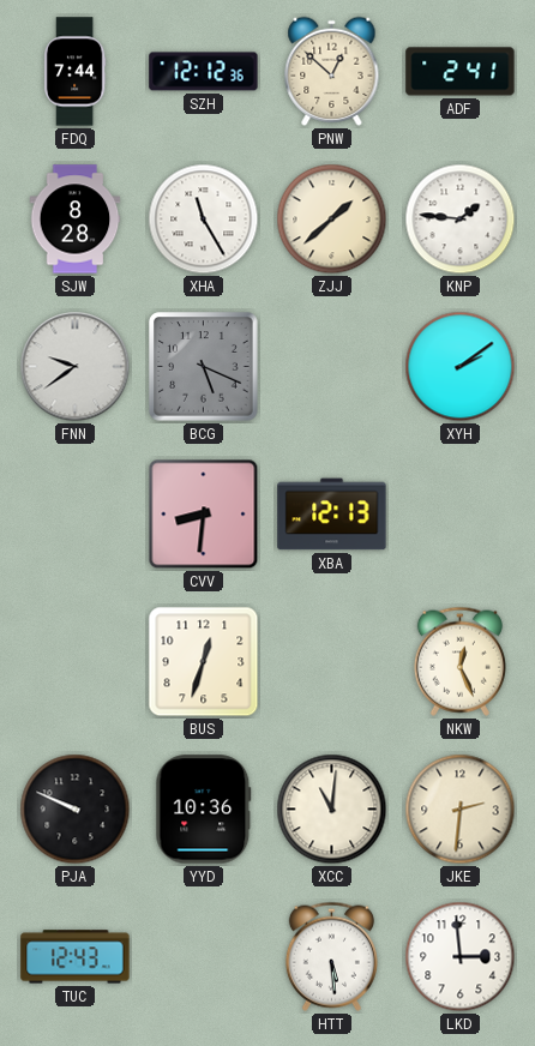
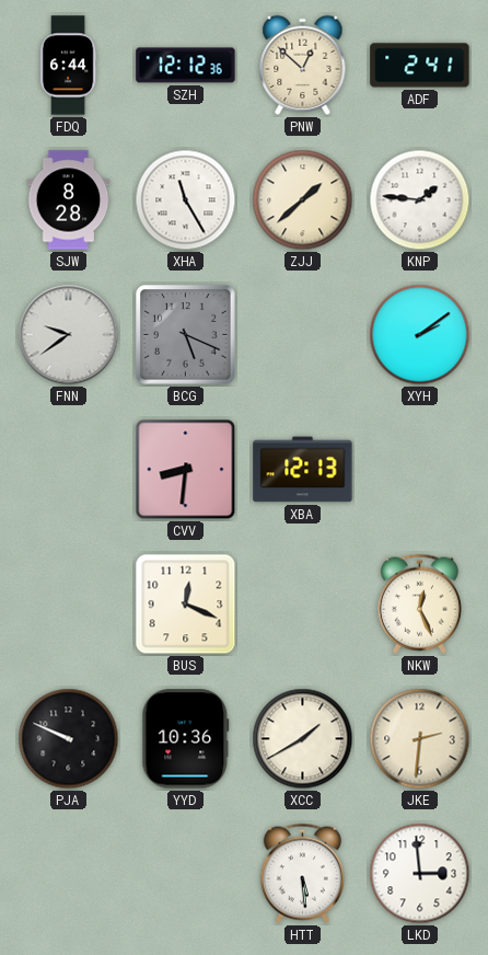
FDQ: 7:44 -> 6:44
BUS: 12:33 -> 12:19
XCC: 11:01 -> 1:40
TUC: 12:43 -> none
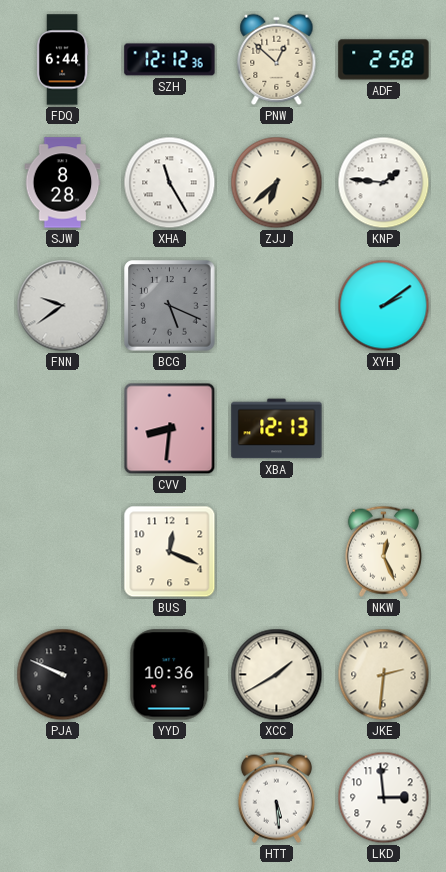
ADF: 2:41 -> 2:58
ZJJ: 1:38 -> 6:38
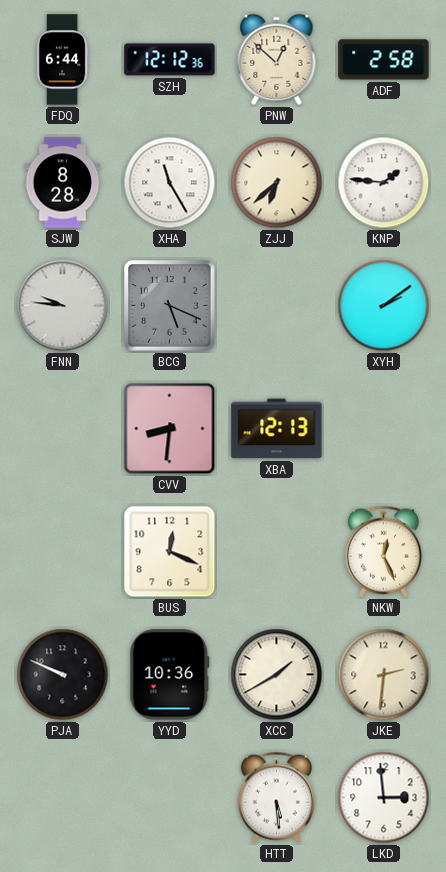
FNN: 9:39 -> 9:46
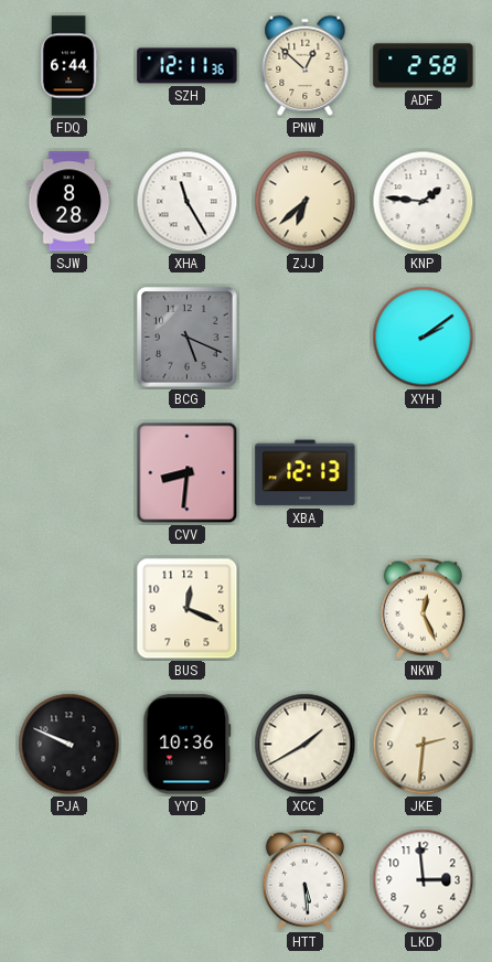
SZH: 12:12 -> 12:11
FNN: 9:46 -> none
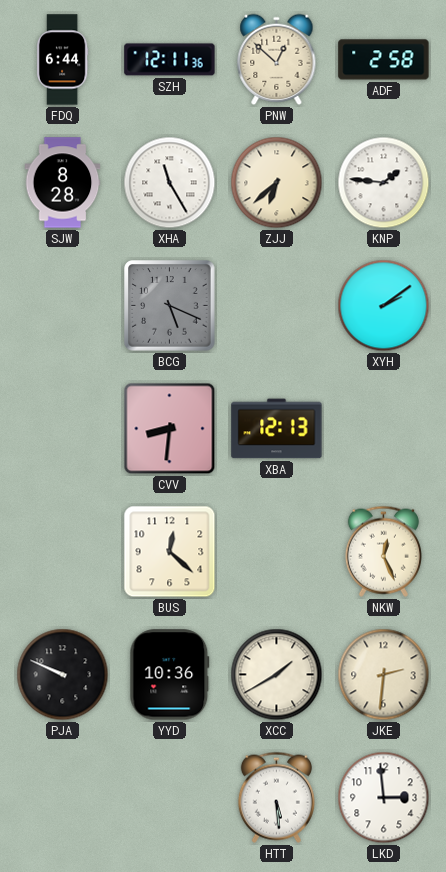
BUS: 12:19 -> 12:22
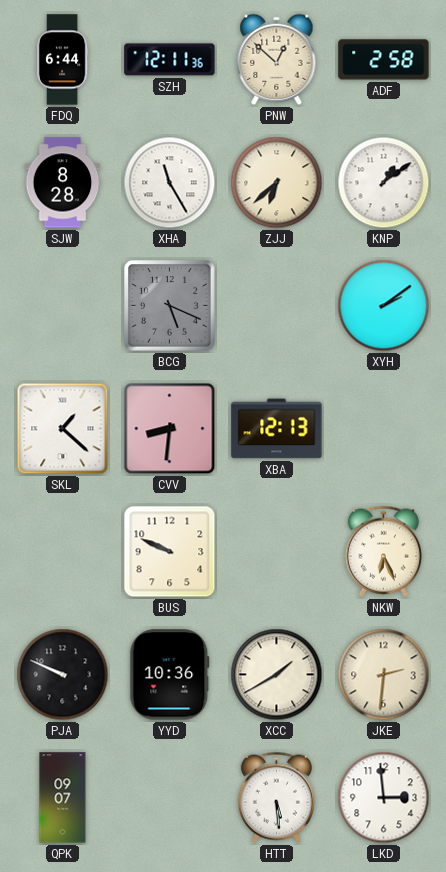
KNP: 1:46 -> 1:09
SKL: none -> 1:22
BUS: 12:22 -> 9:49
NKW: 12:26 -> 6:26
QPK: none -> 09:07
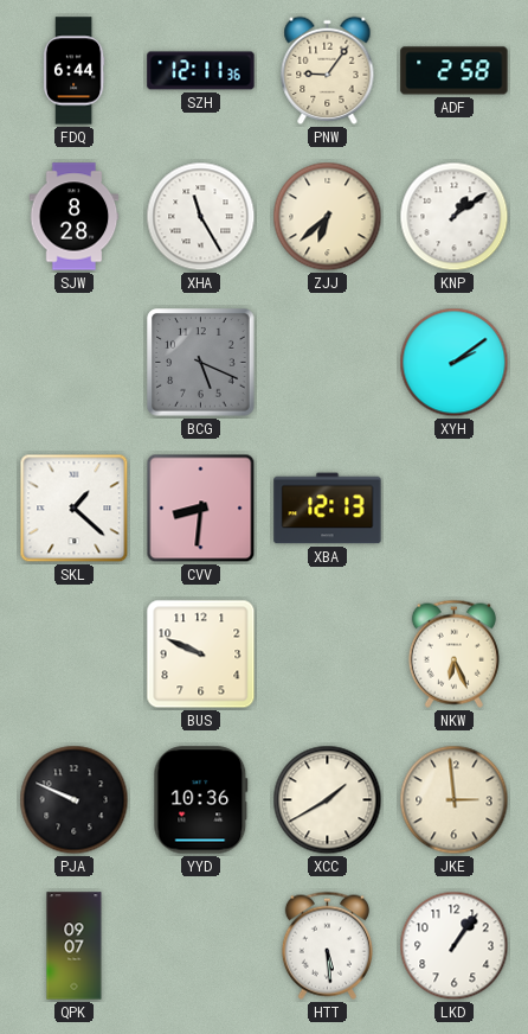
PNW: 12:52 -> 9:06
JKE: 2:31 -> 2:59
LKD: 2:59 -> 1:06
